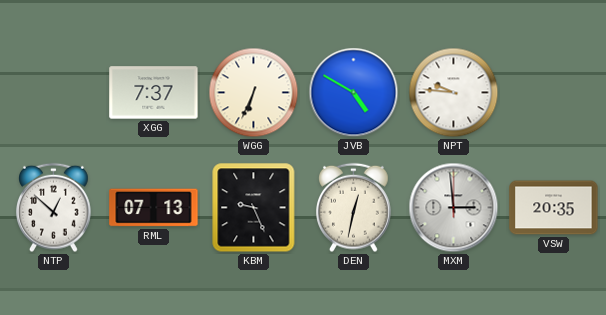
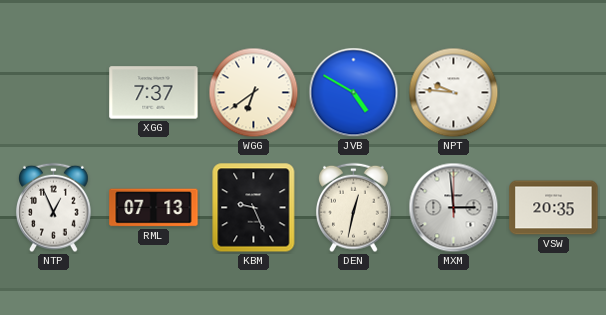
WGG: 6:34 -> 6:39
NTP: 12:52 -> 12:56
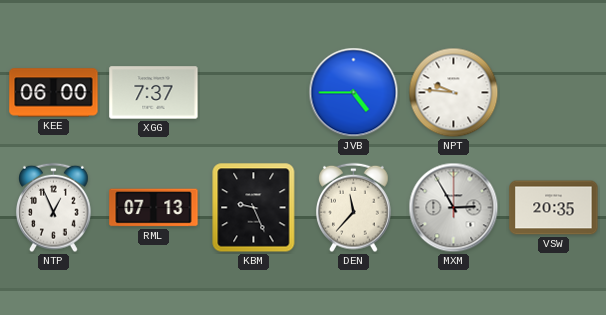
KEE: none -> 06:00
WGG: 6:39 -> none
JVB: 4:50 -> 4:45
DEN: 12:32 -> 11:37
MXM: 2:59 -> 2:55
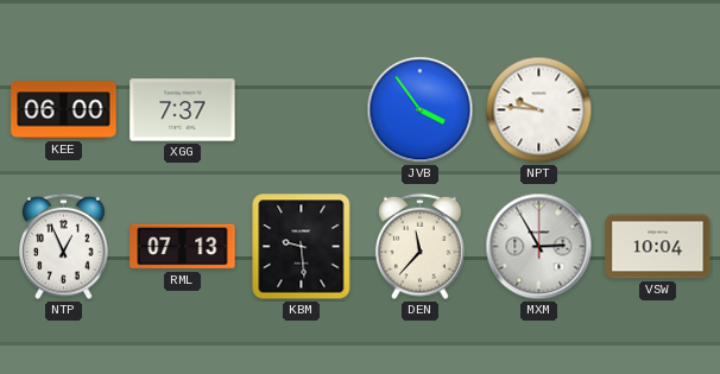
JVB: 4:45 -> 3:54
KBM: 9:26 -> 9:29
VSW: 20:35 -> 10:04
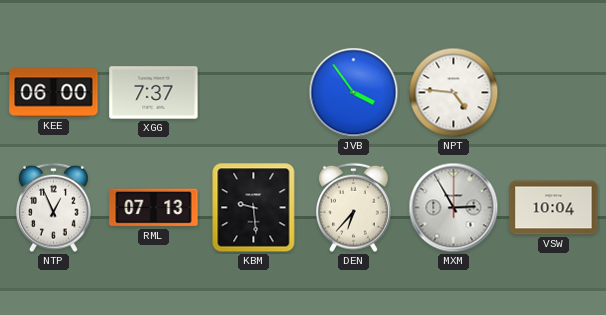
NPT: 9:46 -> 4:46
DEN: 11:37 -> 6:37
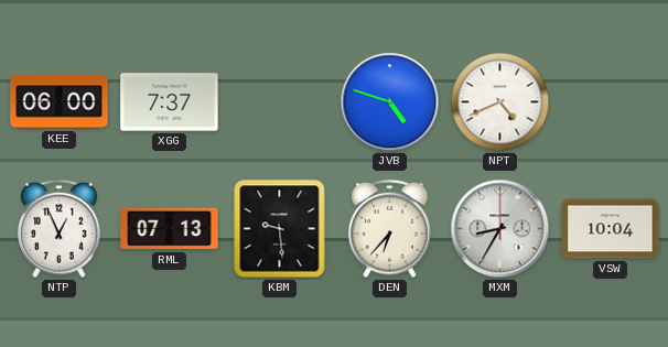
JVB: 3:54 -> 4:48
NPT: 4:46 -> 4:41
MXM: 2:55 -> 8:35
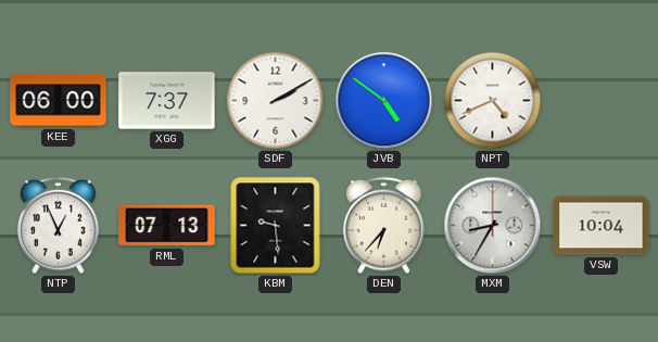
SDF: none -> 2:10
JVB: 4:48 -> 4:51
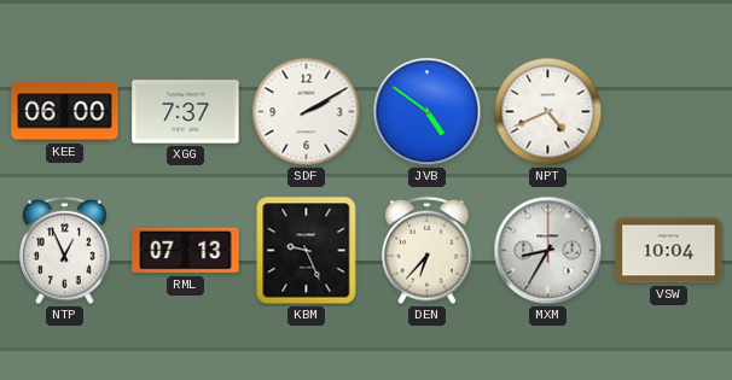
KBM: 9:29 -> 9:26
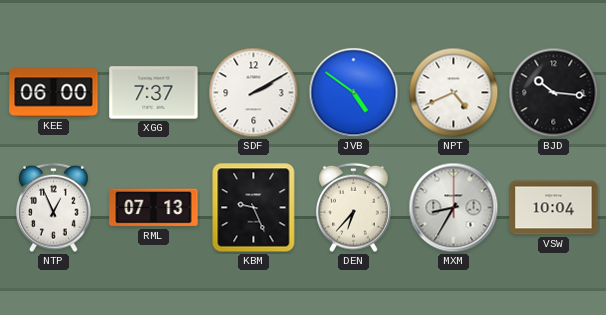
BJD: none -> 10:16
